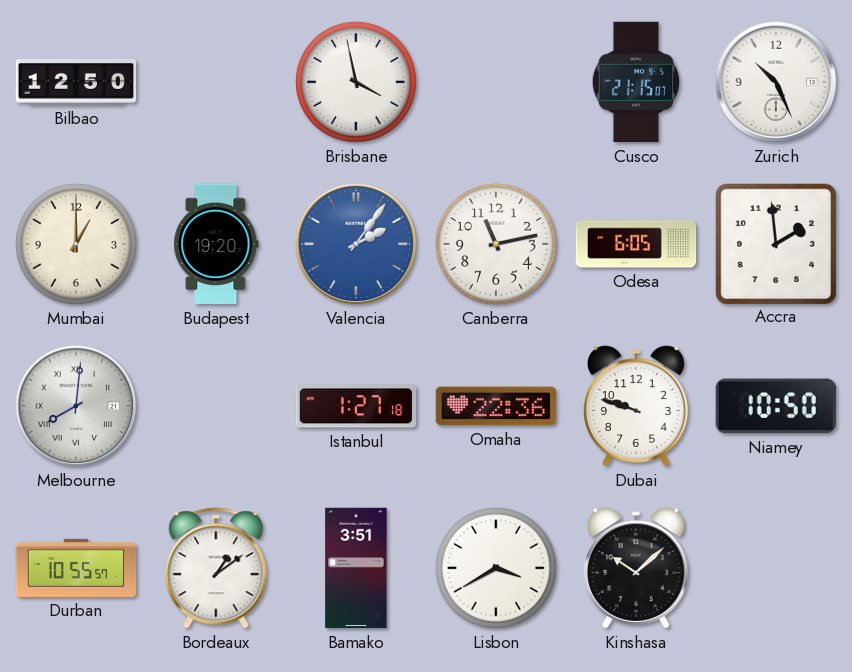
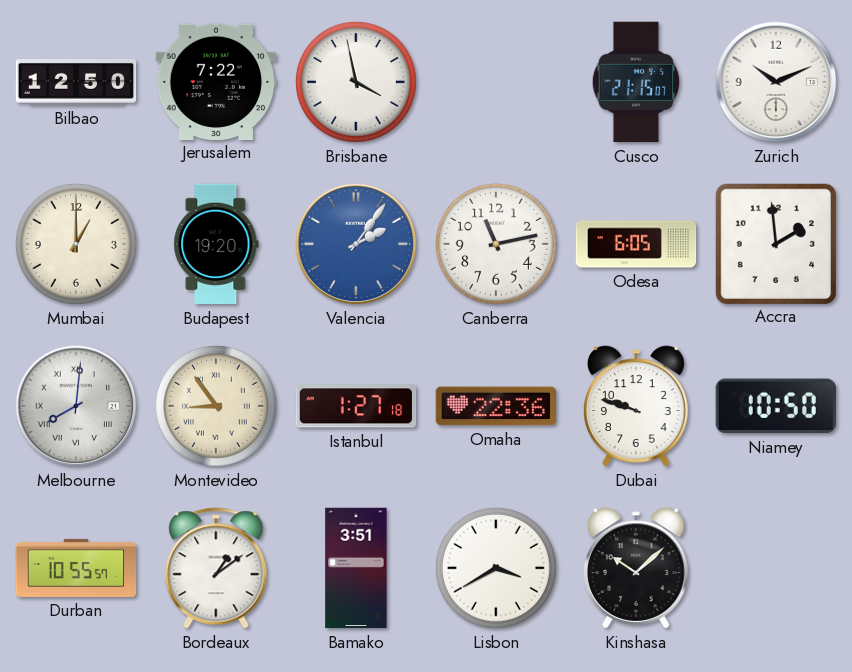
Jerusalem: none -> 7:22
Zurich: 10:26 -> 10:11
Montevideo: none -> 8:54
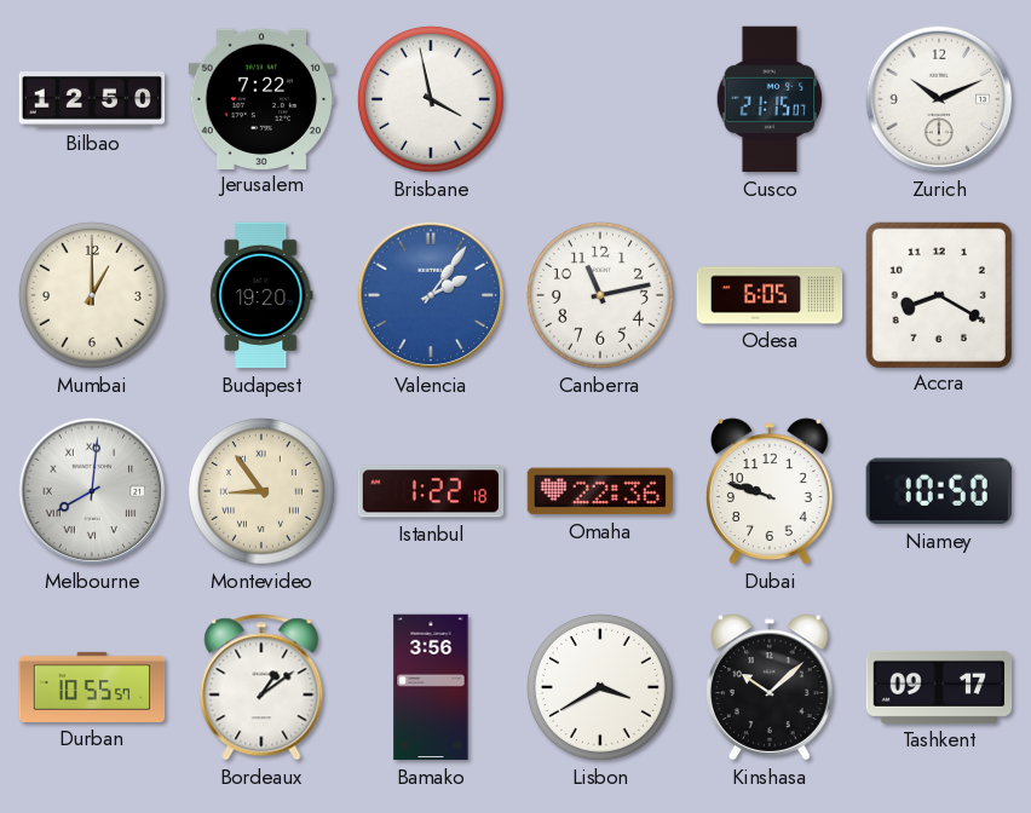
Accra: 1:59 -> 8:20
Istanbul: 1:27 -> 1:22
Bamako: 3:51 -> 3:56
Tashkent: none -> 09:17
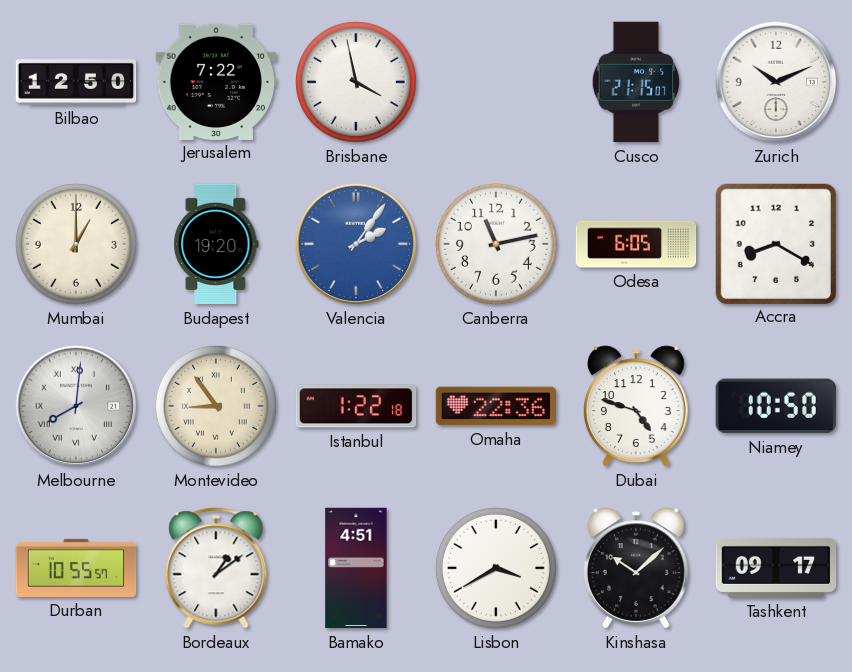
Dubai: 9:48 -> 4:48
Bamako: 3:56 -> 4:51
